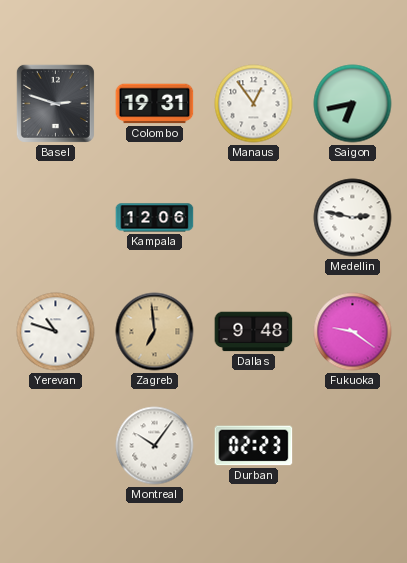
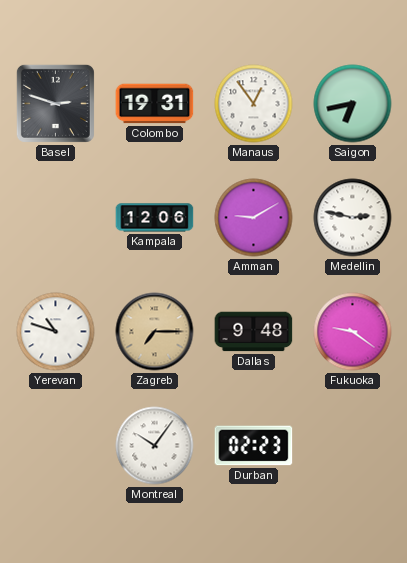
Amman: none -> 9:10
Zagreb: 6:59 -> 7:15
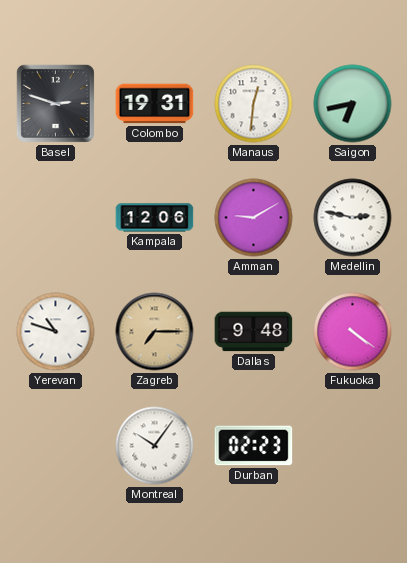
Manaus: 12:54 -> 12:31
Fukuoka: 9:21 -> 4:21
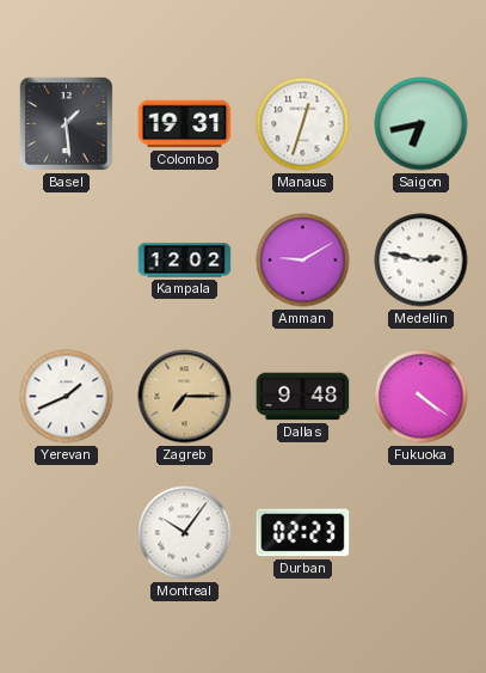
Basel: 2:48 -> 1:29
Manaus: 12:31 -> 12:33
Kampala: 12:06 -> 12:02
Yerevan: 10:48 -> 1:41
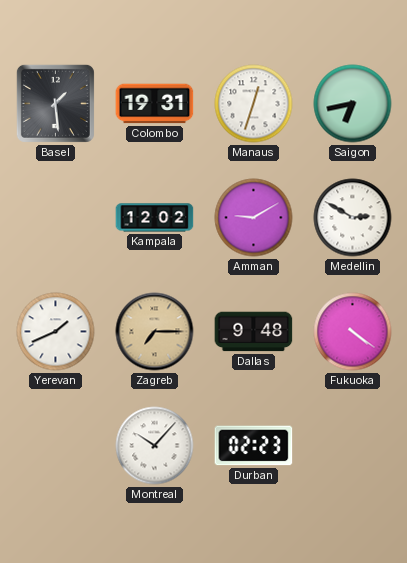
Medellin: 2:47 -> 2:50
Montreal: 10:06 -> 10:07
